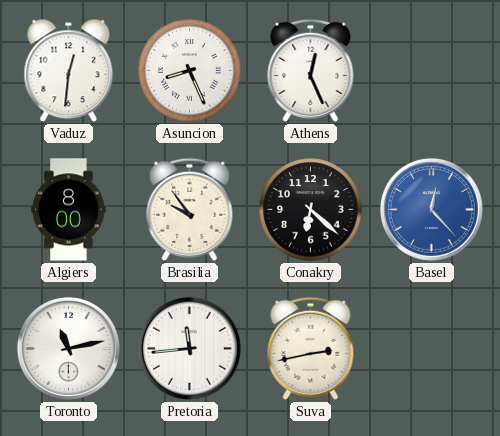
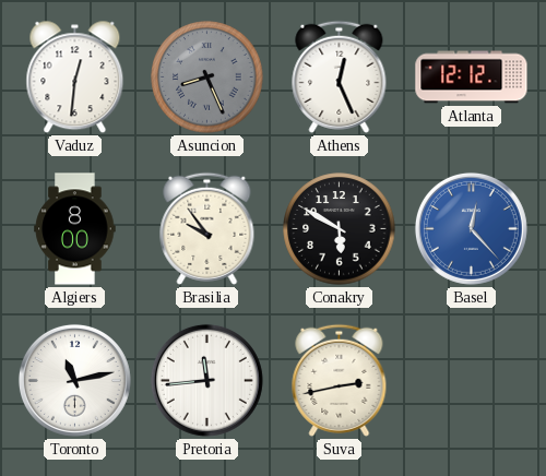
Asuncion dial: white -> grey
Atlanta: none -> 12:12
Conakry: 6:22 -> 5:50
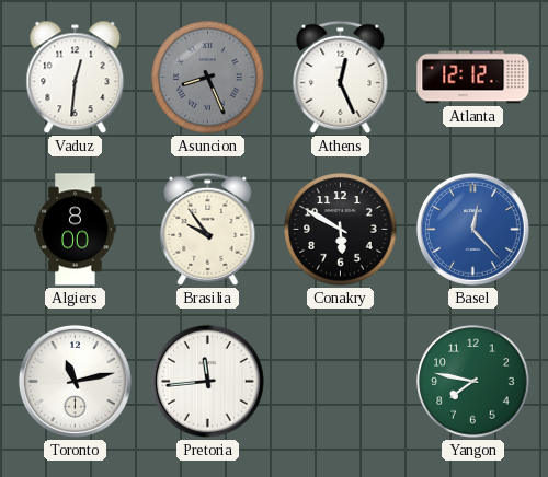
Suva: 2:43 -> none
Yangon: none -> 7:47
